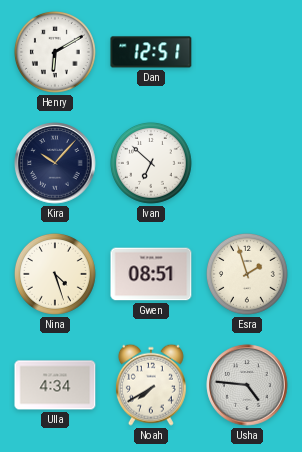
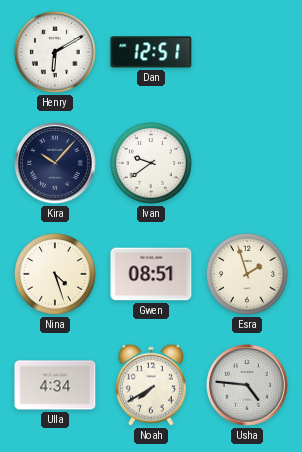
Ivan: 6:52 -> 9:39
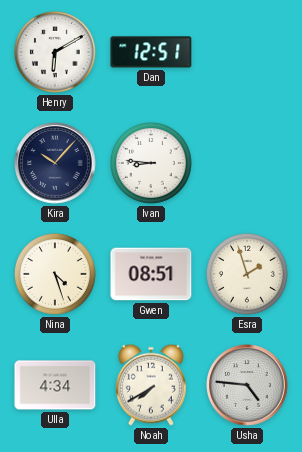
Ivan: 9:39 -> 8:46
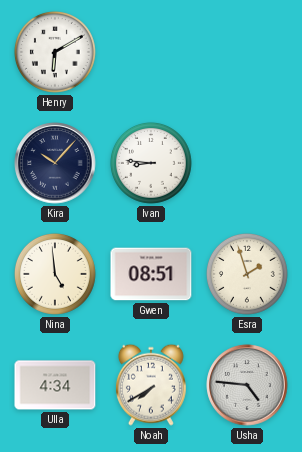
Dan: 12:51 -> none
Nina: 4:27 -> 4:59
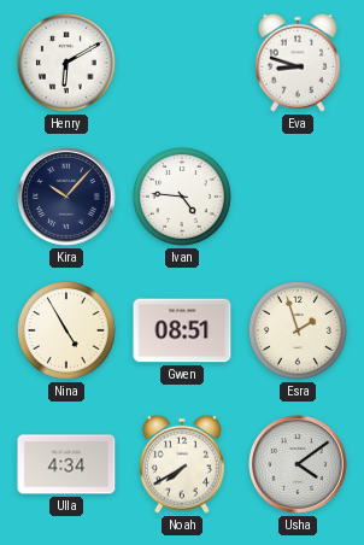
Eva: none -> 8:48
Ivan: 8:46 -> 4:46
Nina: 4:59 -> 4:55
Usha: 4:46 -> 4:09
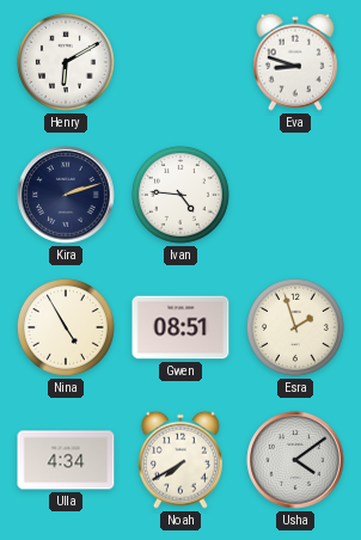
Kira: 10:07 -> 2:12
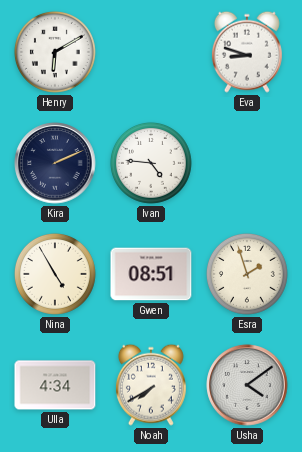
Kira: 2:12 -> 2:11
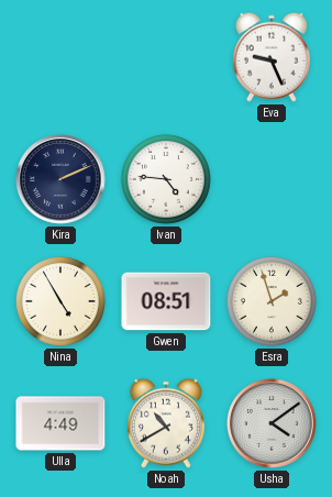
Henry: 6:10 -> none
Eva: 8:48 -> 9:26
Ulla: 4:34 -> 4:49
Noah: 7:40 -> 10:40
